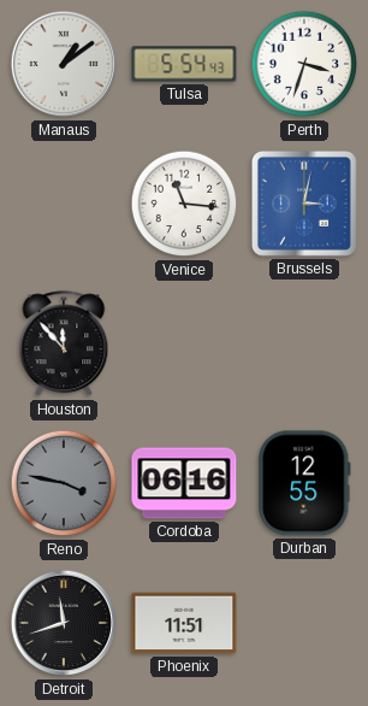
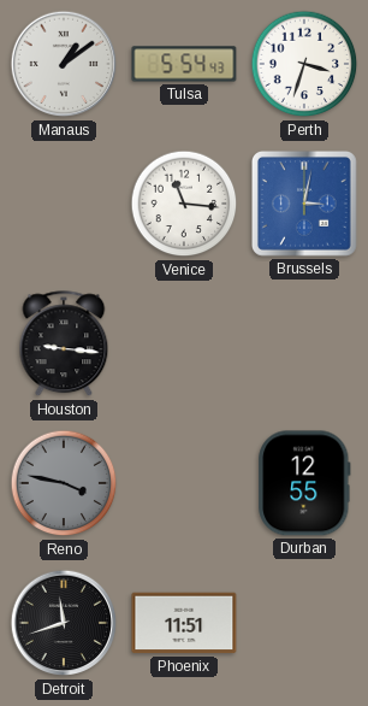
Houston: 11:53 -> 9:16
Cordoba: 06:16 -> none
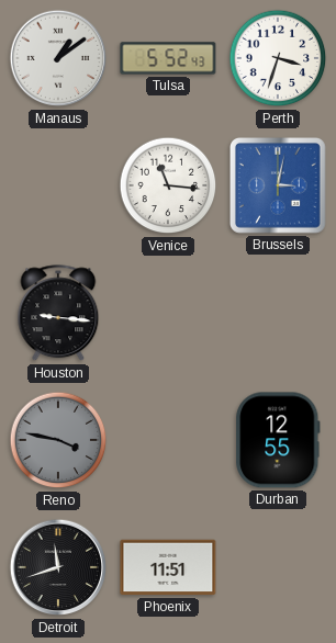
Tulsa: 5:54 -> 5:52
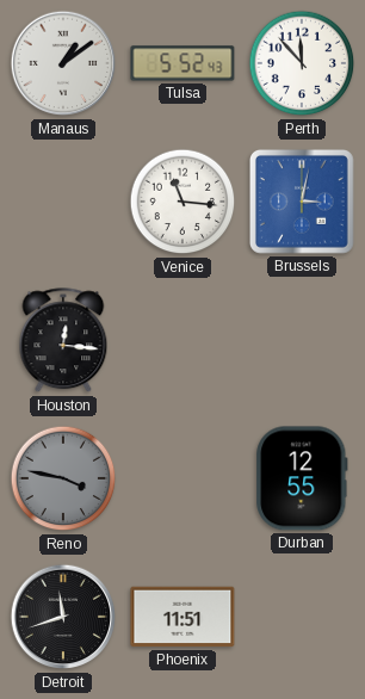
Perth: 3:33 -> 11:53
Houston: 9:16 -> 12:16
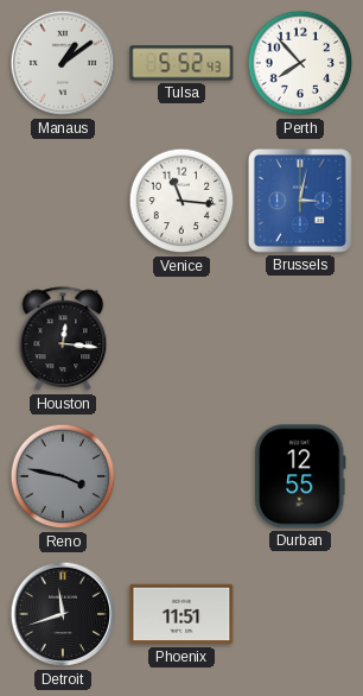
Perth: 11:53 -> 7:53
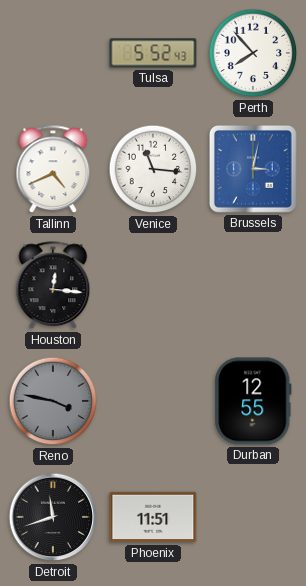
Manaus: 1:09 -> none
Tallinn: none -> 4:41
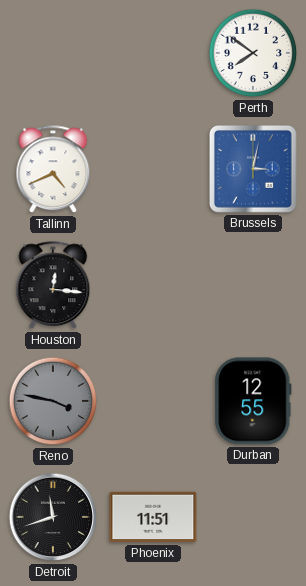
Tulsa: 5:52 -> none
Perth: 7:53 -> 7:51
Venice: 11:16 -> none
